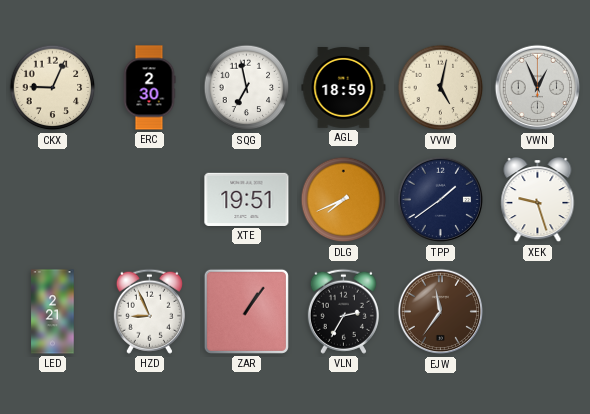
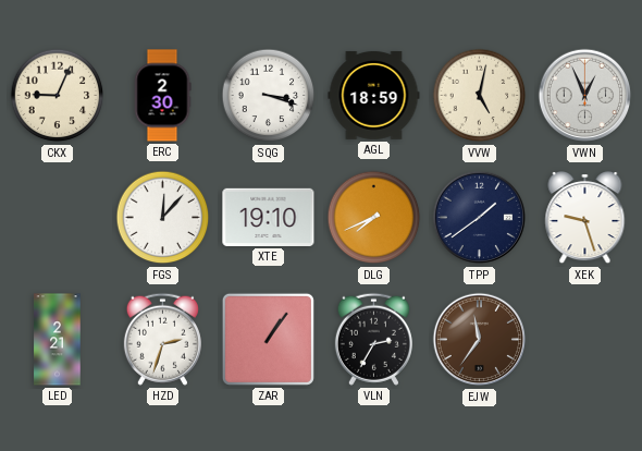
SQG: 6:58 -> 3:18
FGS: none -> 12:07
XTE: 19:51 -> 19:10
HZD: 8:56 -> 2:33
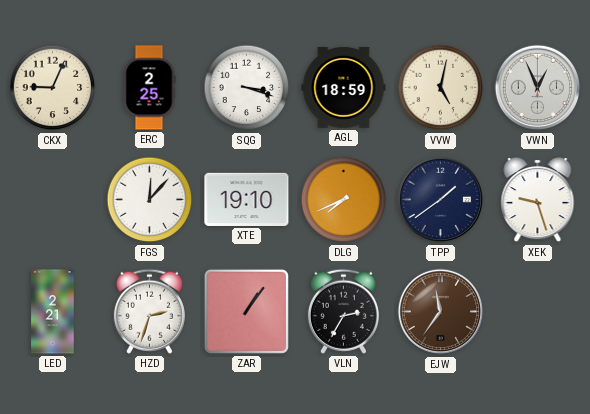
ERC: 2:30 -> 2:25
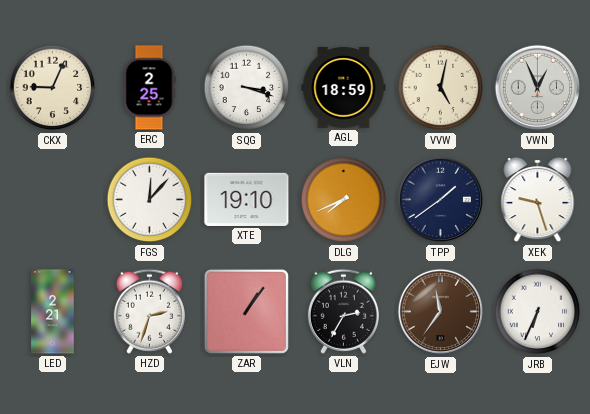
JRB: none -> 6:34
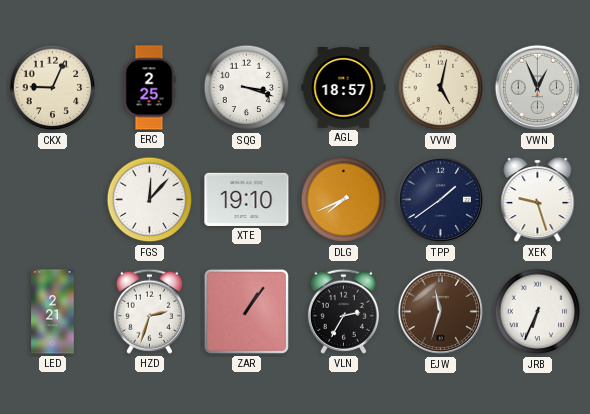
AGL: 18:59 -> 18:57
EJW: 11:36 -> 11:33
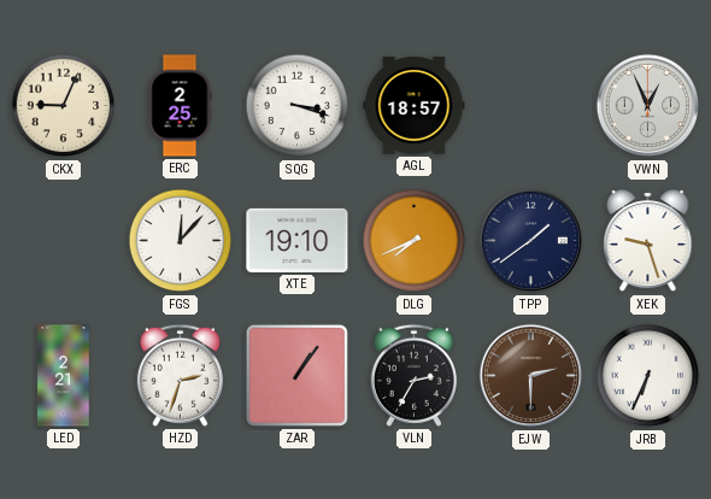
VVW: 5:02 -> none
EJW: 11:33 -> 2:30
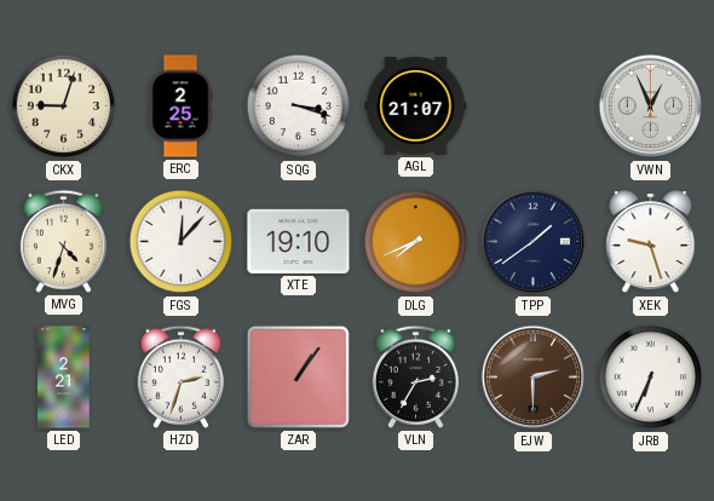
CKX: 9:04 -> 9:03
AGL: 18:57 -> 21:07
MVG: none -> 4:33
